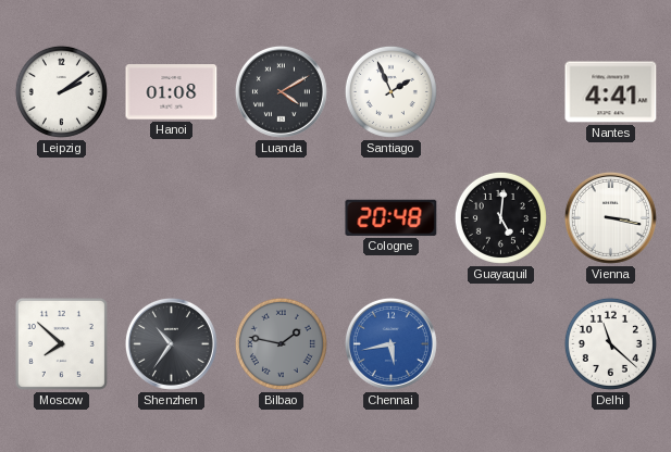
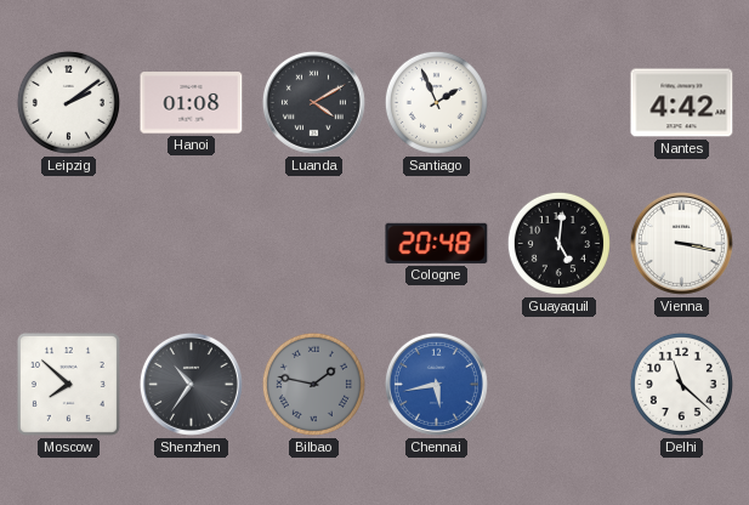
Nantes: 4:41 -> 4:42
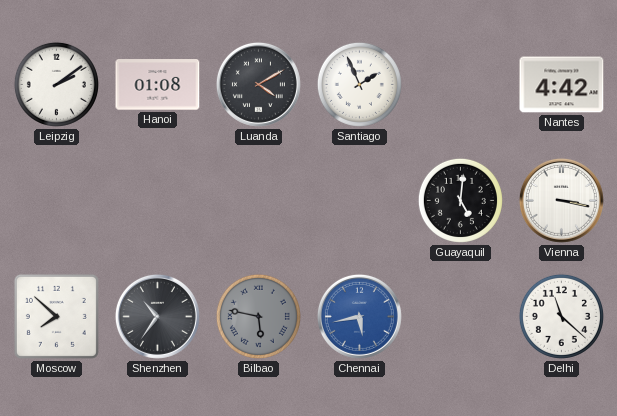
Cologne: 20:48 -> none
Bilbao: 1:47 -> 5:47
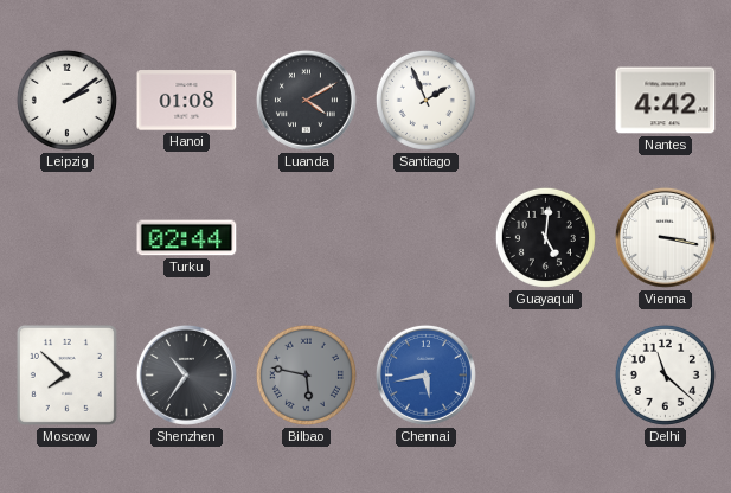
Turku: none -> 02:44
